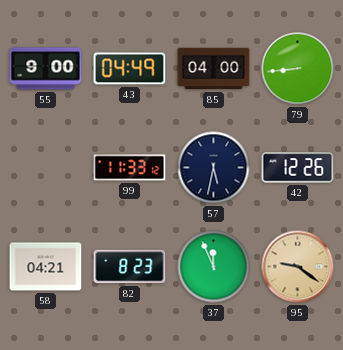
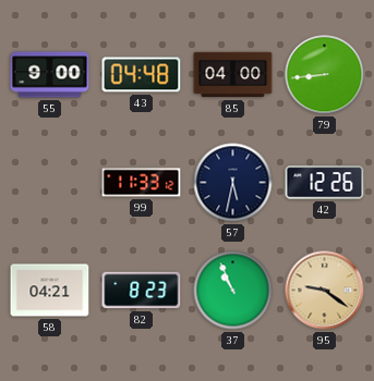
43: 04:49 -> 04:48
37: 11:56 -> 10:56
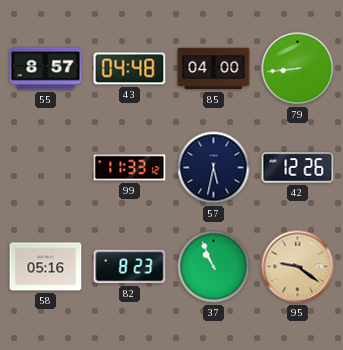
55: 9:00 -> 8:57
58: 04:21 -> 05:16
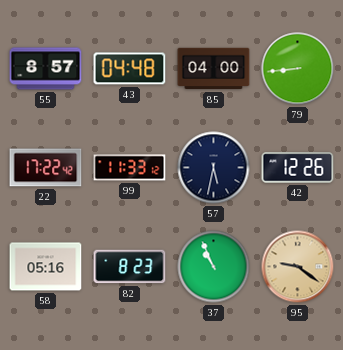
22: none -> 17:22
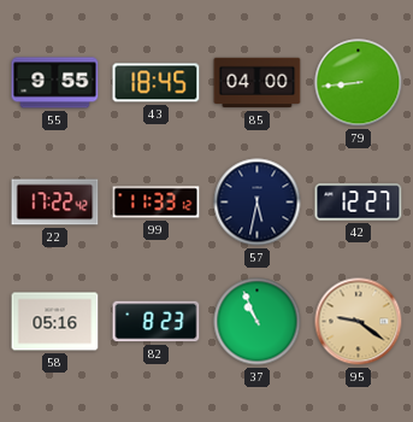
55: 8:57 -> 9:55
43: 04:48 -> 18:45
42: 12:26 -> 12:27
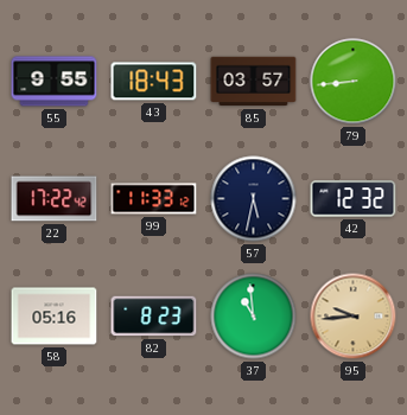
43: 18:45 -> 18:43
85: 04:00 -> 03:57
42: 12:27 -> 12:32
37: 10:56 -> 10:59
95: 9:21 -> 9:44
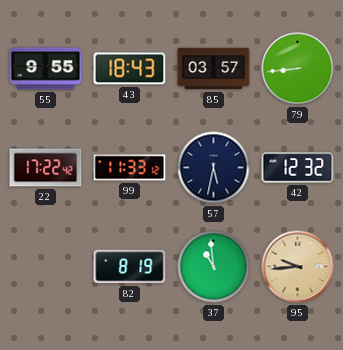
58: 05:16 -> none
82: 8:23 -> 8:19
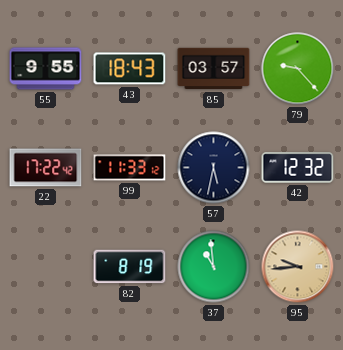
79: 8:44 -> 9:23
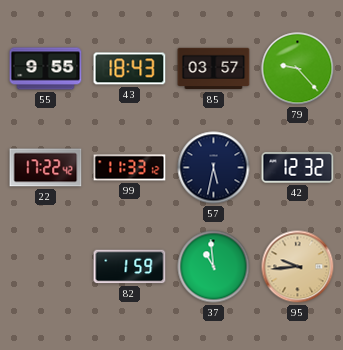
82: 8:19 -> 1:59
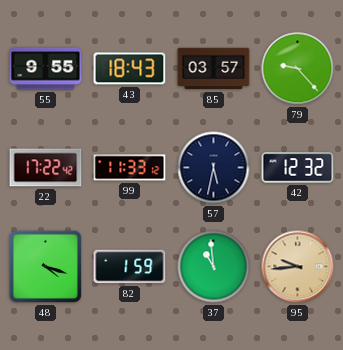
48: none -> 4:18
